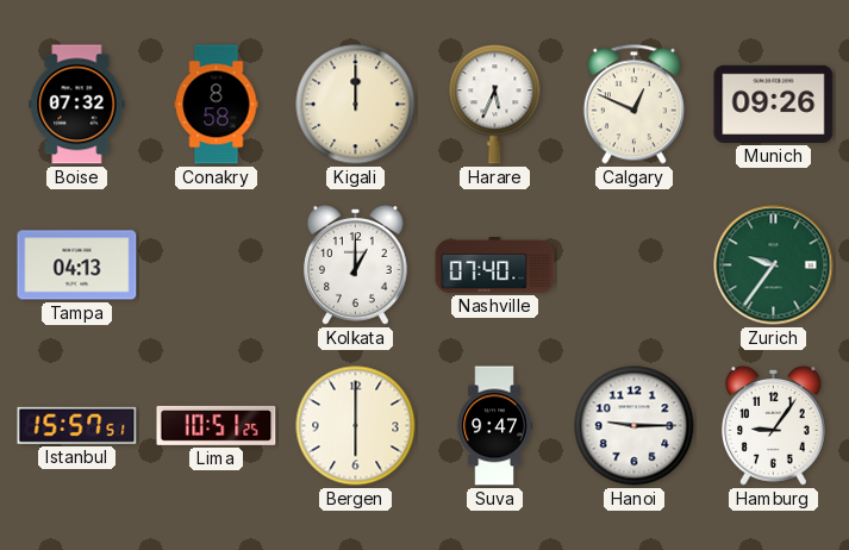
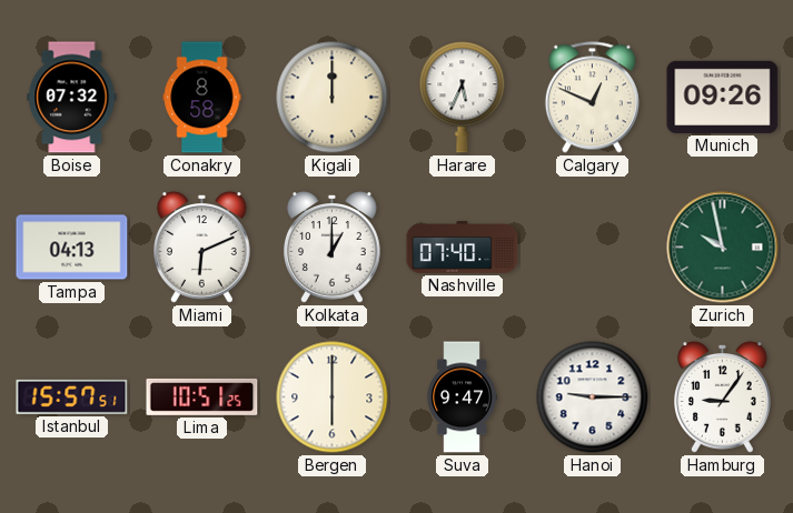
Miami: none -> 6:11
Zurich: 9:36 -> 9:58
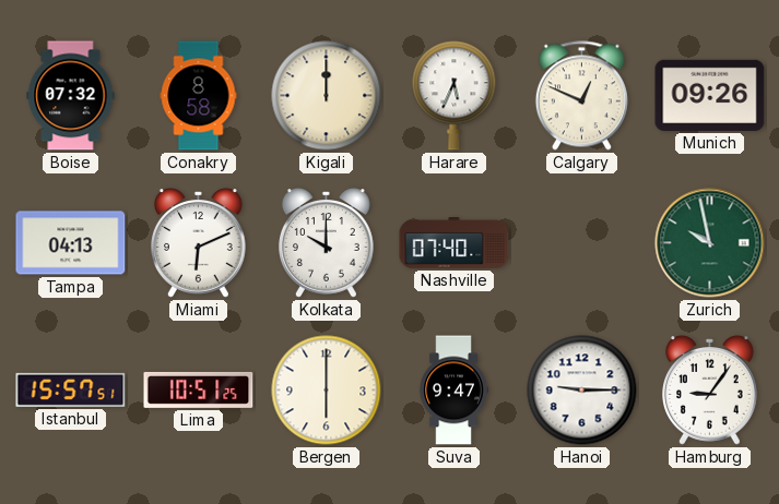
Kolkata: 1:00 -> 10:00
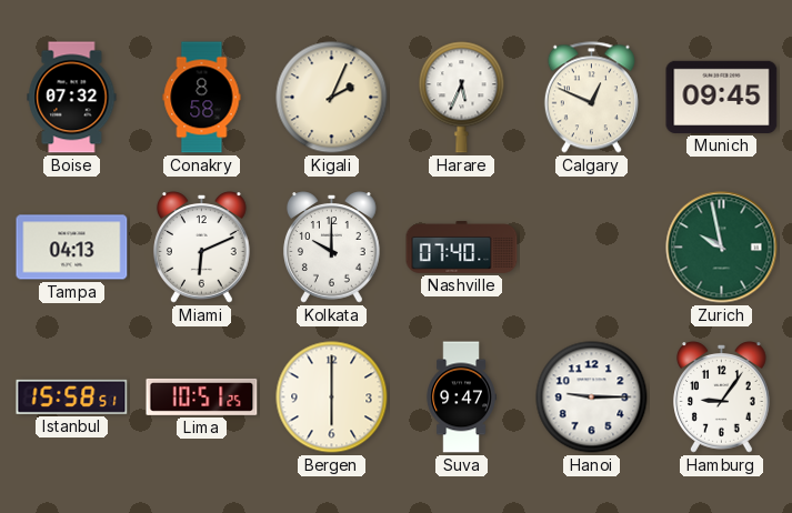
Kigali: 12:00 -> 2:04
Munich: 09:26 -> 09:45
Istanbul: 15:57 -> 15:58
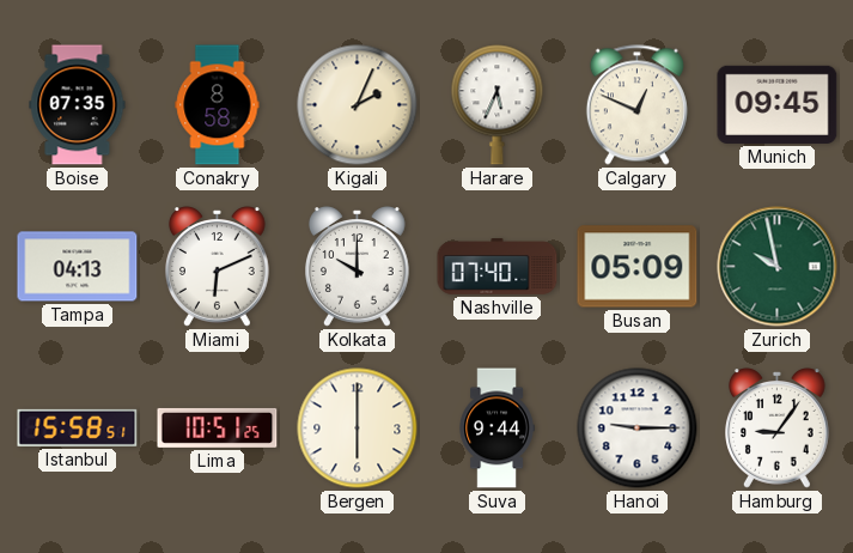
Boise: 07:32 -> 07:35
Busan: none -> 05:09
Suva: 9:47 -> 9:44
